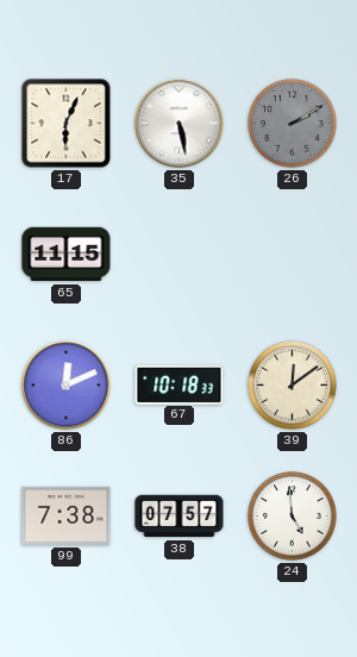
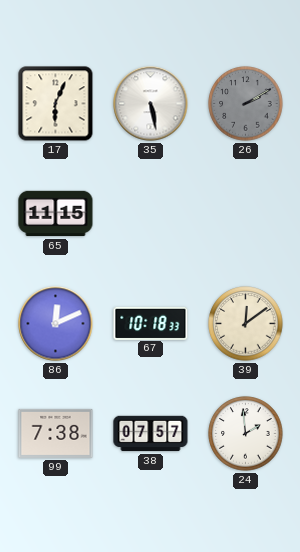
24: 4:59 -> 1:59
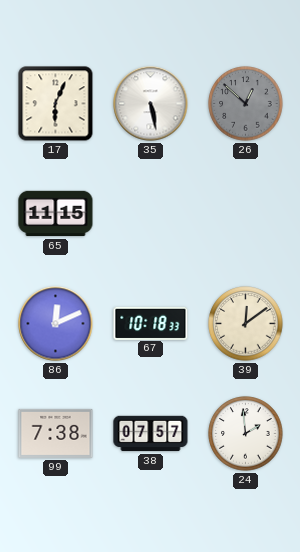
26: 2:10 -> 12:52
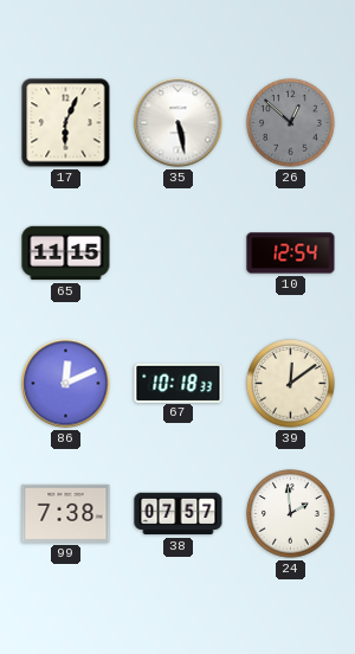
10: none -> 12:54
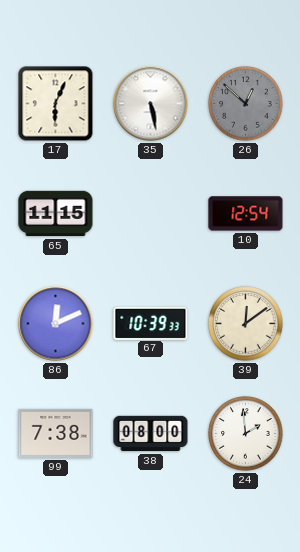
67: 10:18 -> 10:39
38: 07:57 -> 08:00
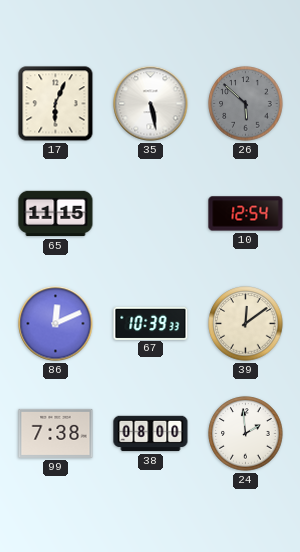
26: 12:52 -> 5:52
